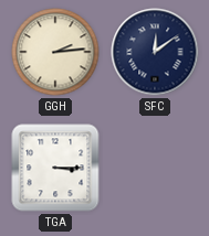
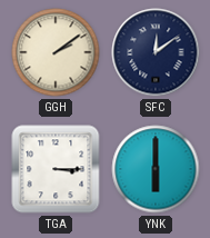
GGH: 2:14 -> 2:09
YNK: none -> 6:00
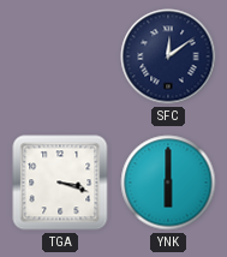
GGH: 2:09 -> none
TGA: 3:15 -> 3:18
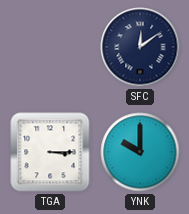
TGA: 3:18 -> 3:15
YNK: 6:00 -> 10:00
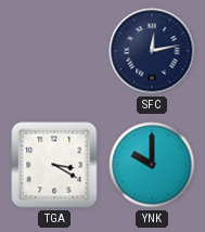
SFC: 12:09 -> 12:13
TGA: 3:15 -> 3:20
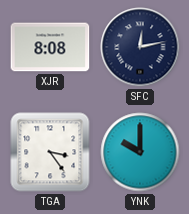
XJR: none -> 8:08
TGA: 3:20 -> 3:24
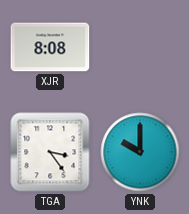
SFC: 12:13 -> none
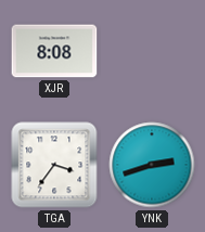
TGA: 3:24 -> 3:36
YNK: 10:00 -> 2:42
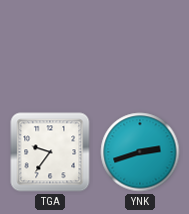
XJR: 8:08 -> none
TGA: 3:36 -> 9:36
